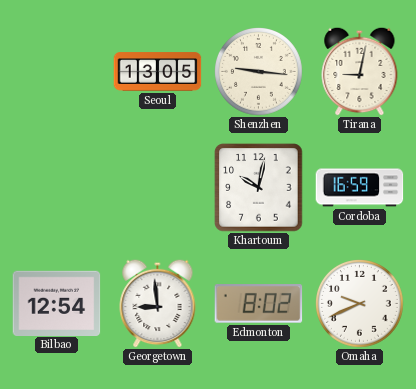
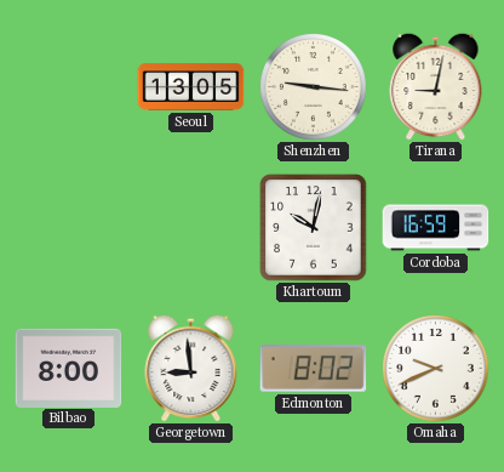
Bilbao: 12:54 -> 8:00
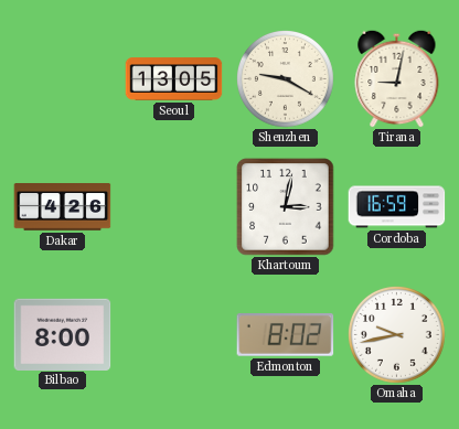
Shenzhen: 9:16 -> 9:20
Dakar: none -> 4:26
Khartoum: 10:02 -> 3:02
Georgetown: 8:59 -> none
Omaha: 9:41 -> 9:43
